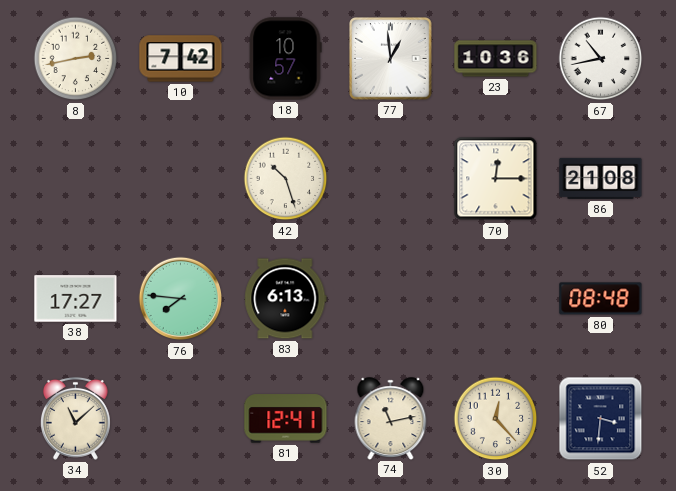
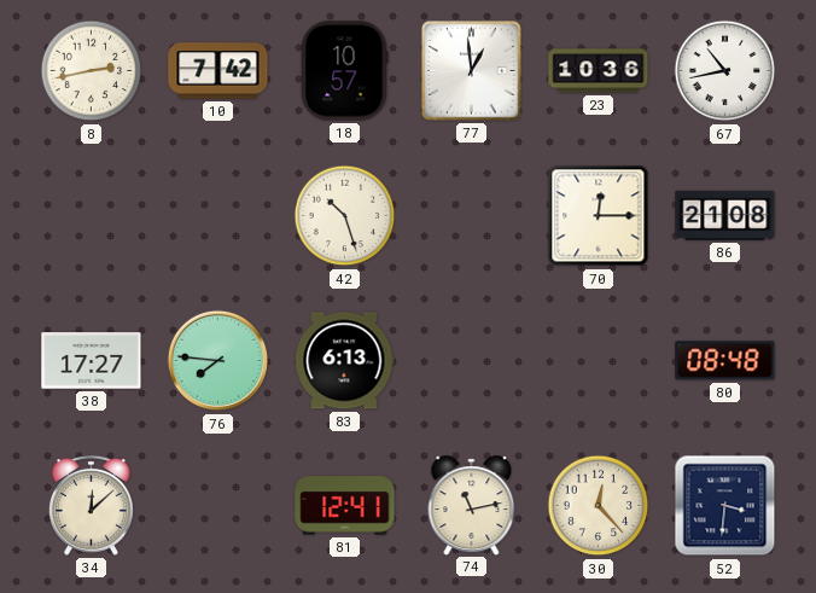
34: 11:08 -> 12:08
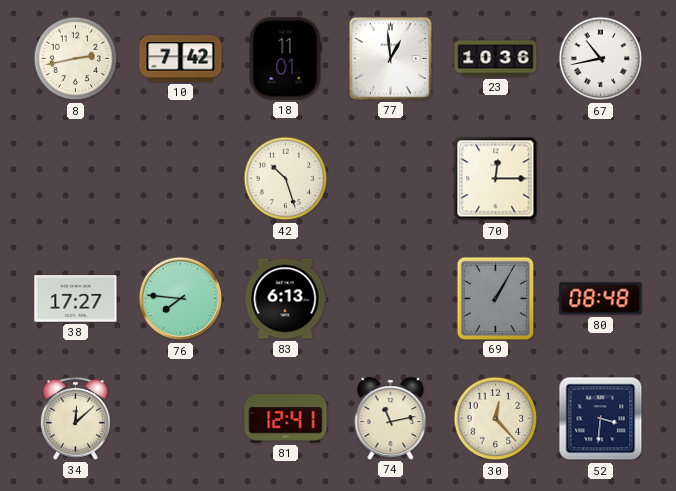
18: 10:57 -> 11:01
86: 21:08 -> none
69: none -> 1:05
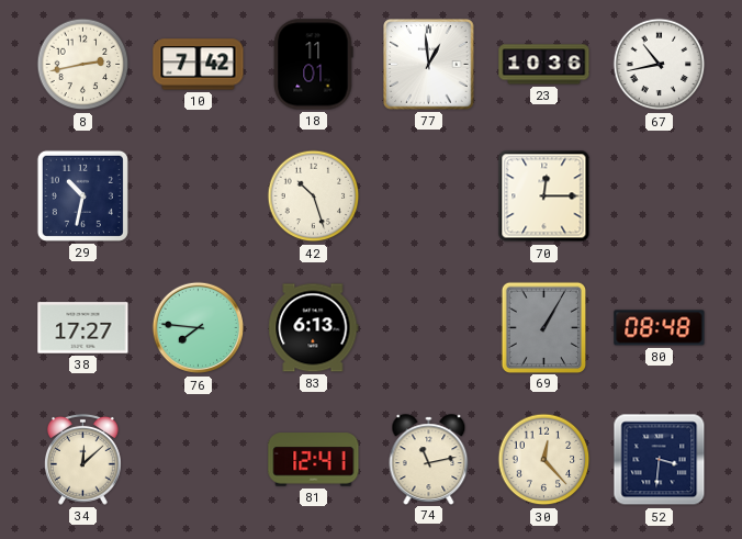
29: none -> 10:32
